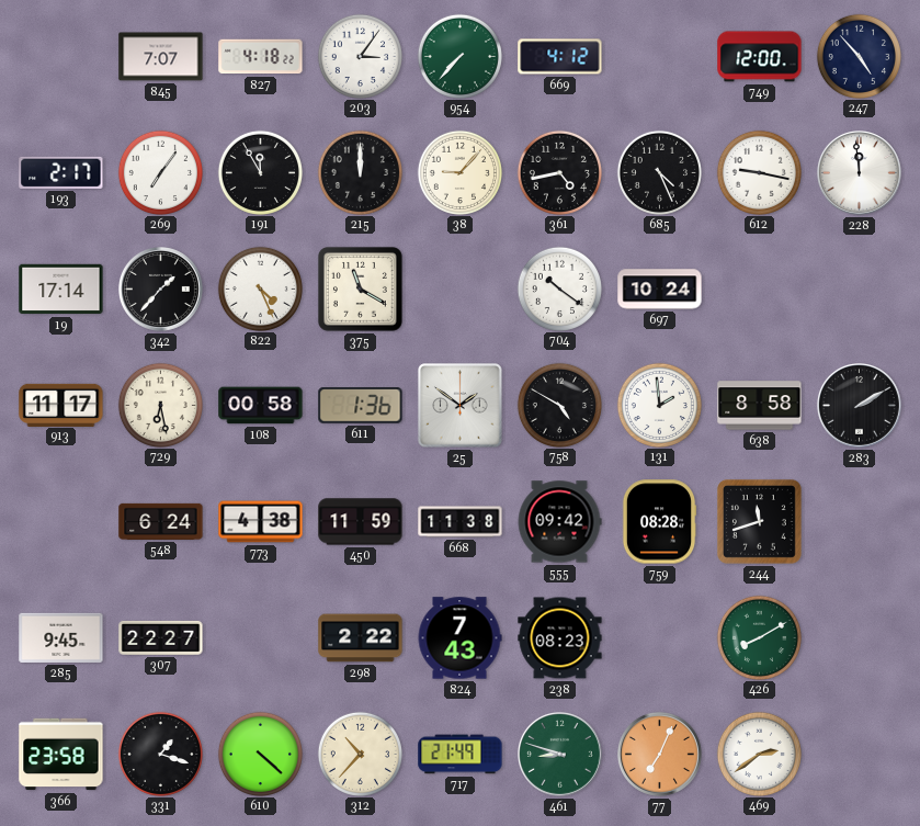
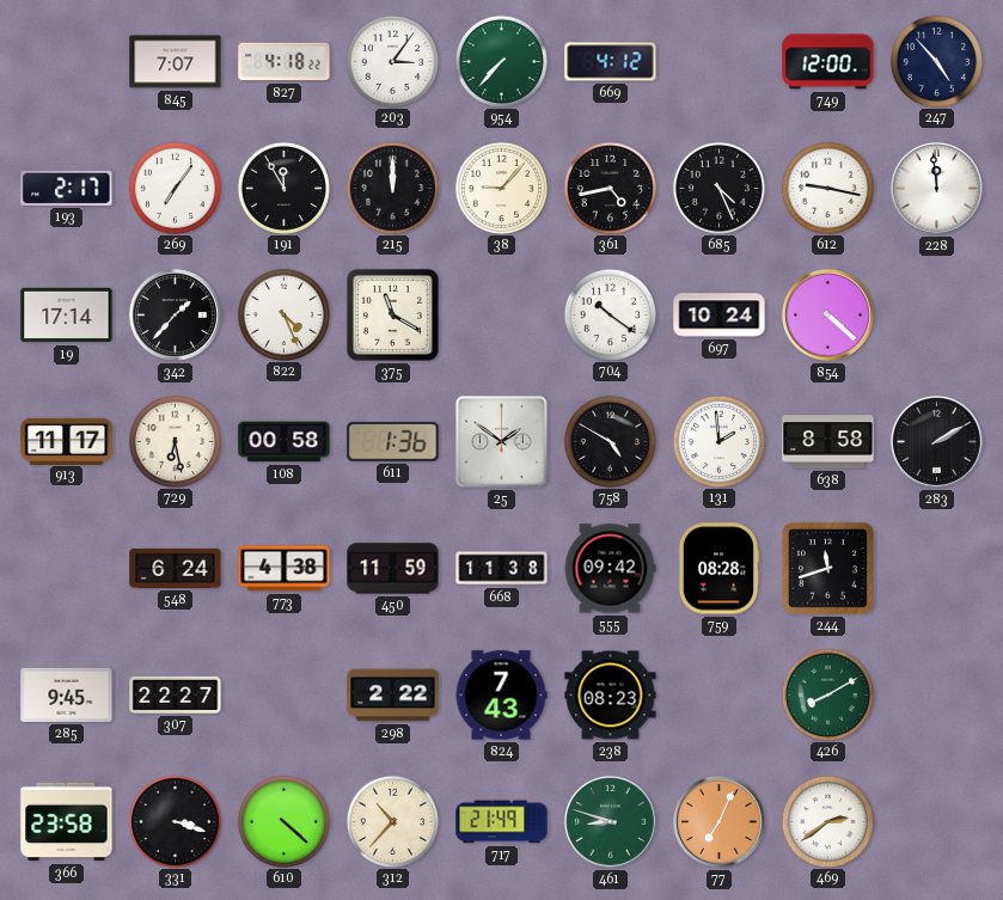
854: none -> 4:22
331: 1:18 -> 3:18
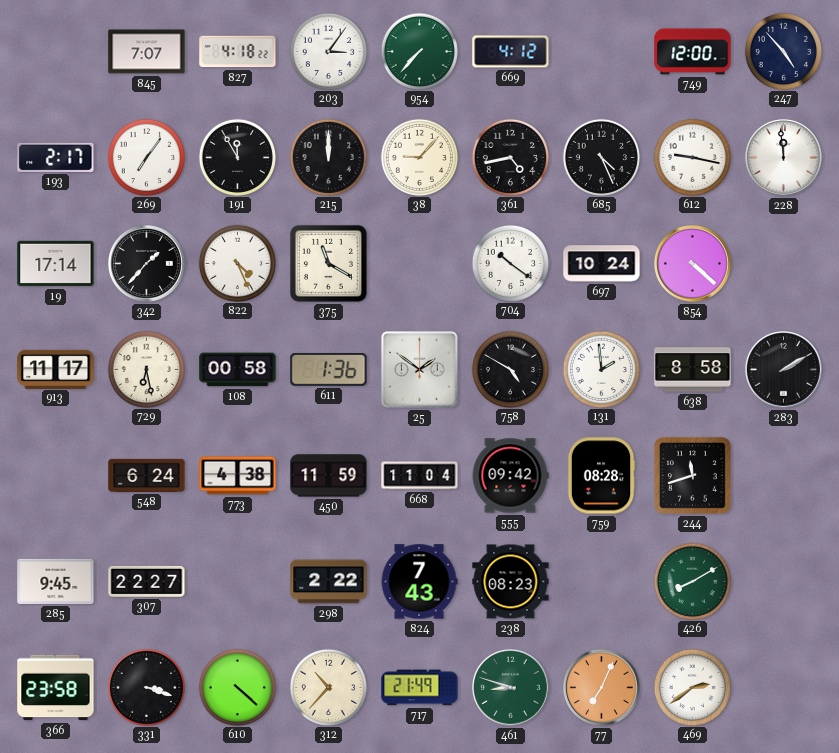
668: 11:38 -> 11:04
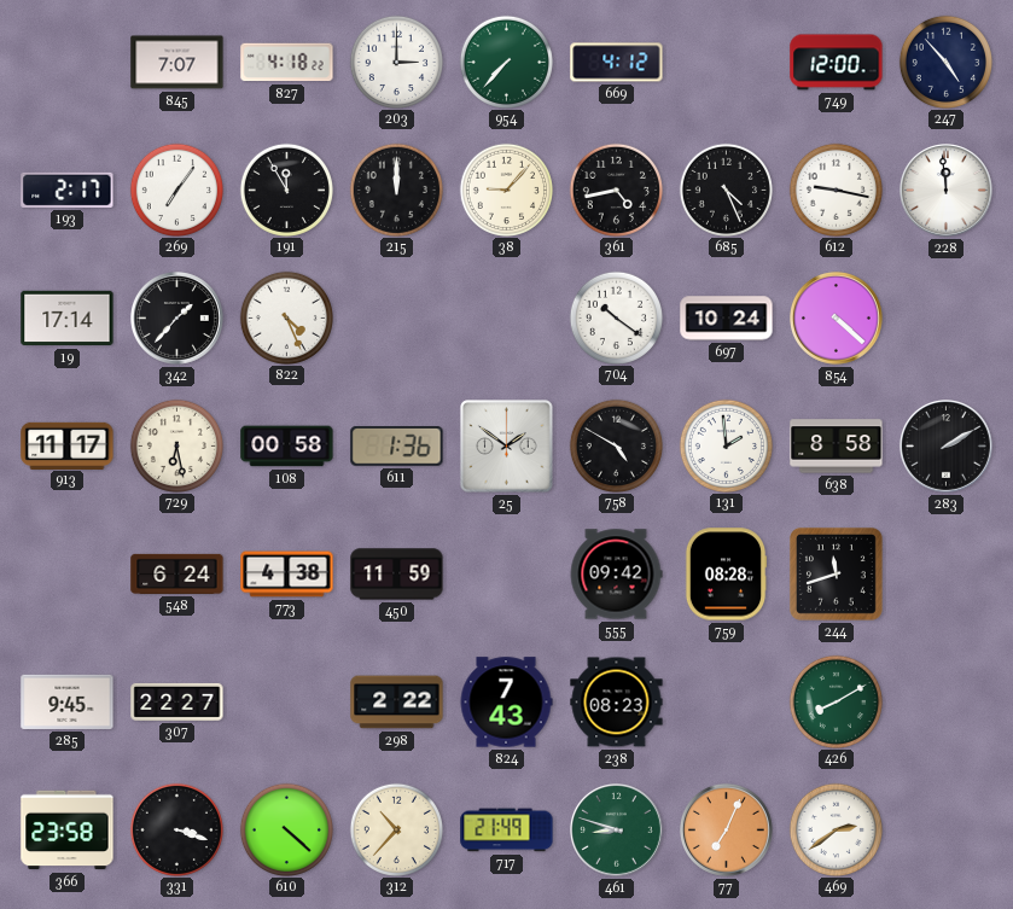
203: 3:06 -> 3:00
375: 11:20 -> none
668: 11:04 -> none
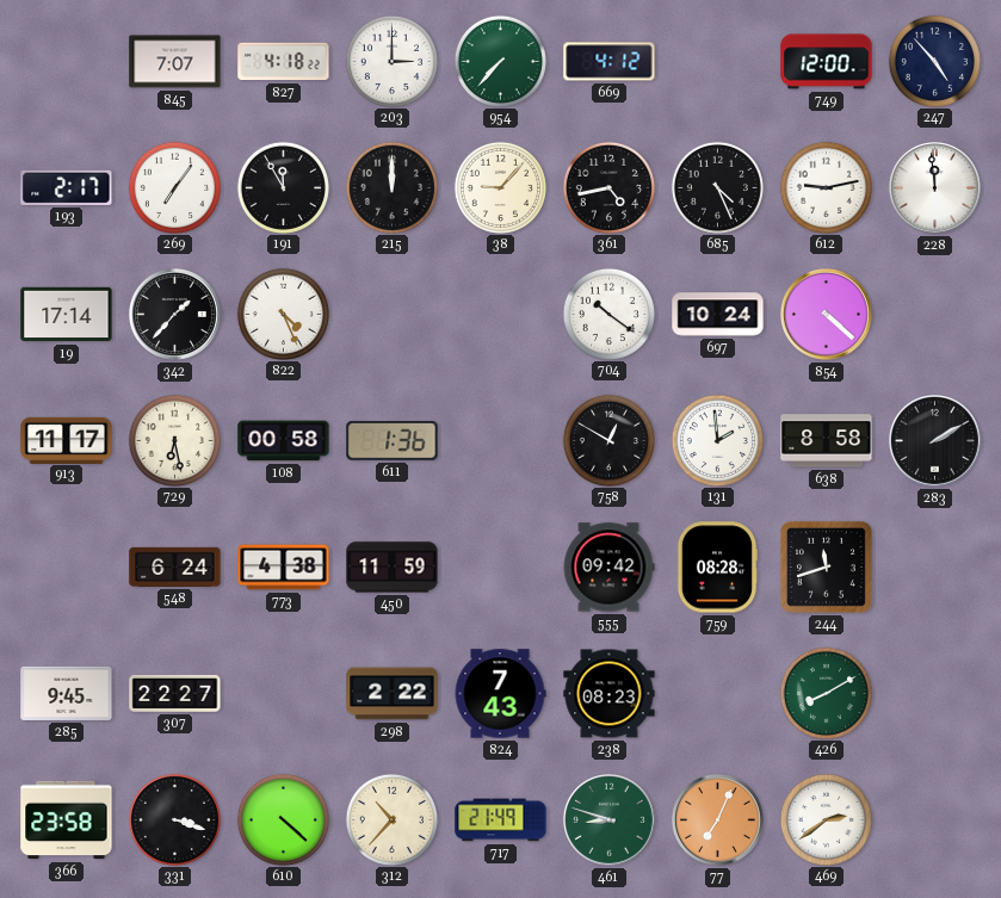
612: 9:17 -> 9:13
25: 1:51 -> none
758: 4:50 -> 12:50
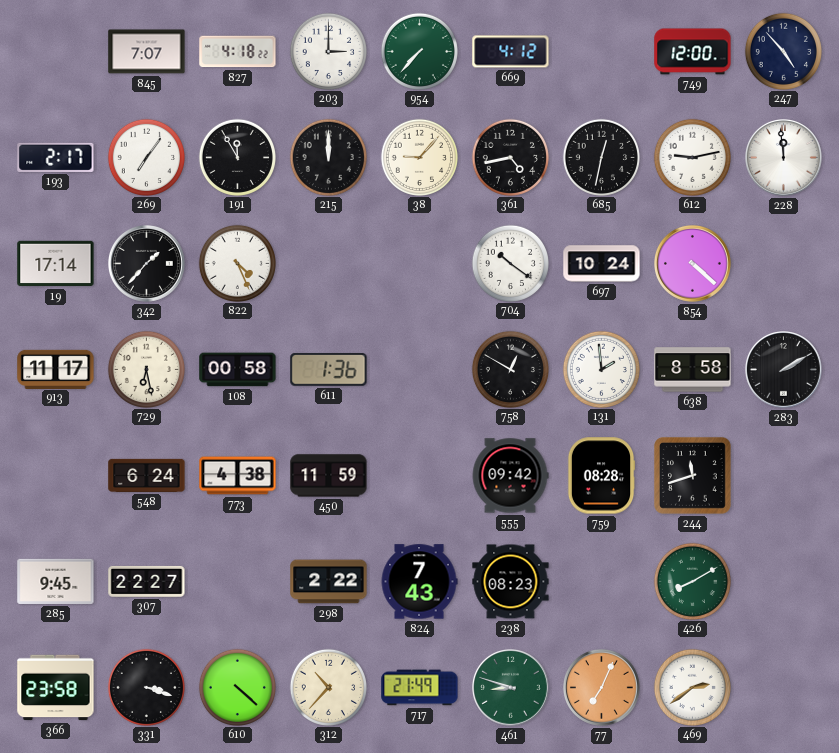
685: 4:26 -> 12:32
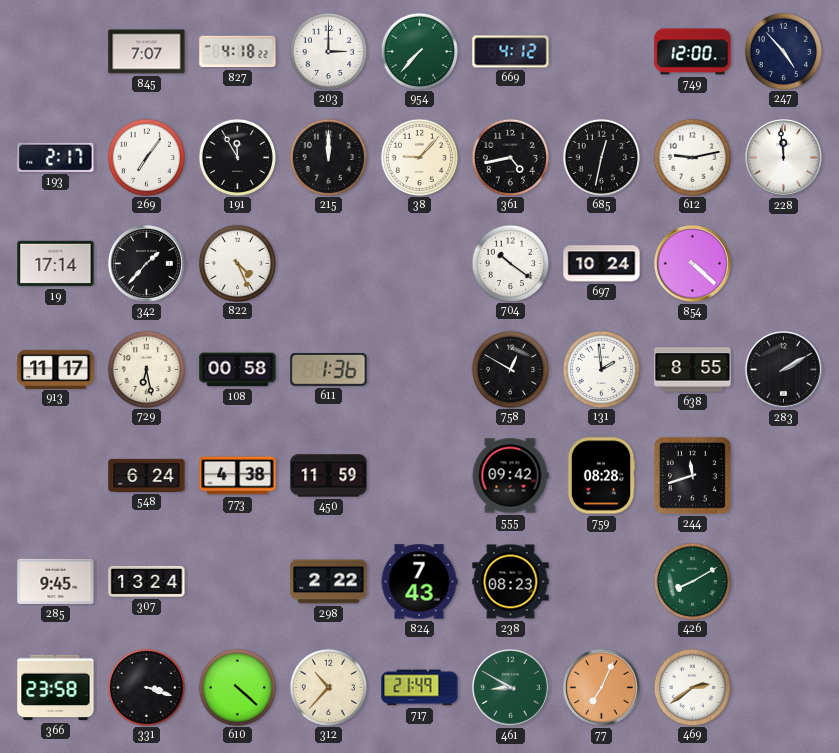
638: 8:58 -> 8:55
307: 22:27 -> 13:24
461: 8:48 -> 8:50
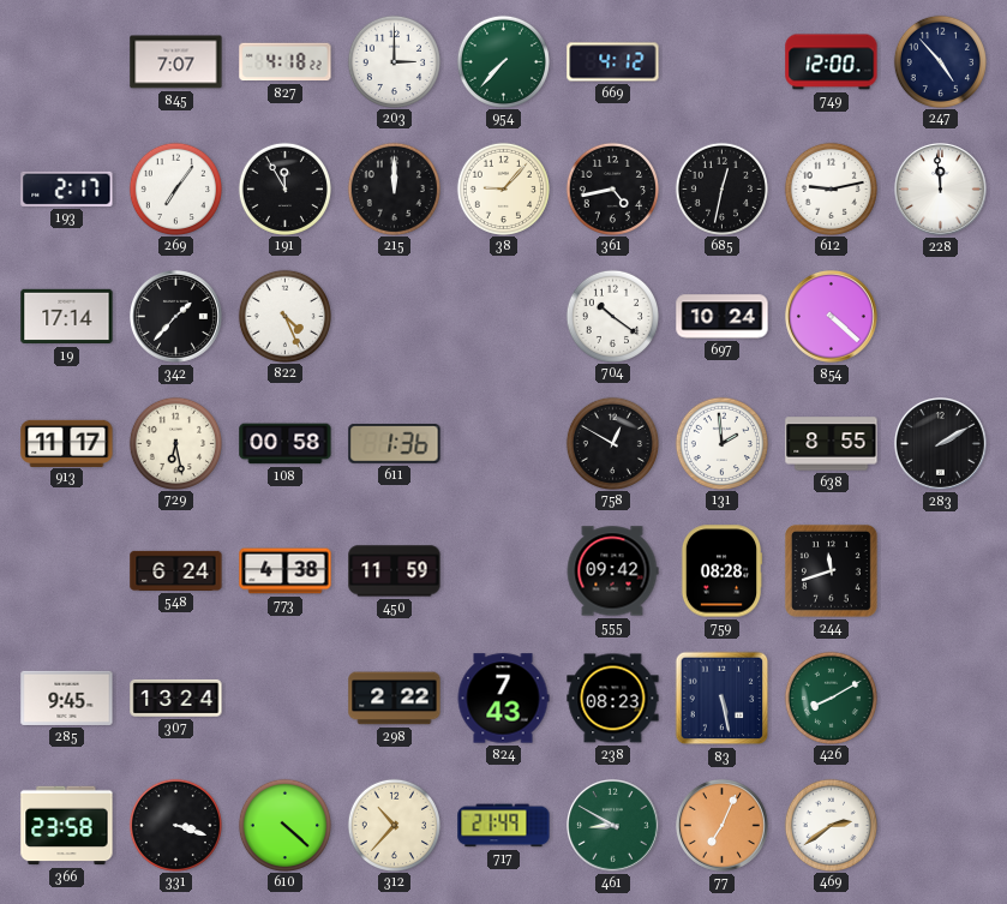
83: none -> 5:28
